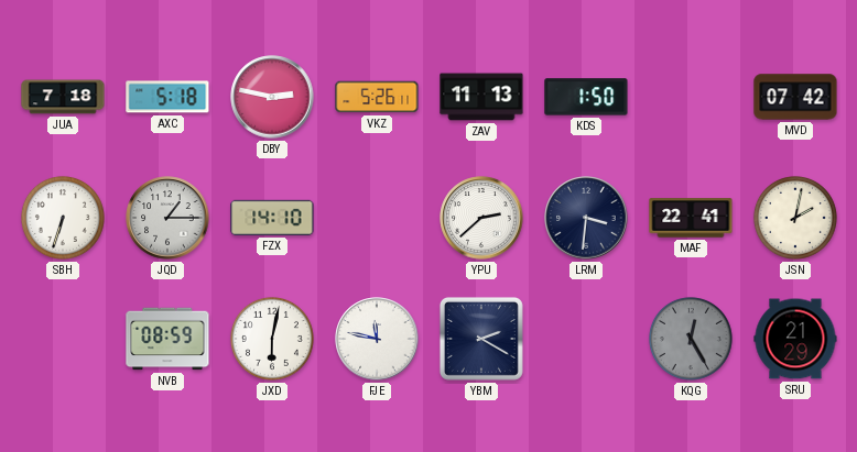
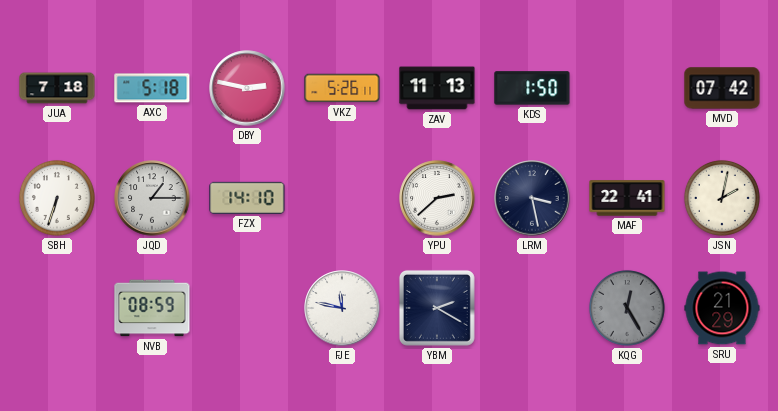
LRM: 3:31 -> 3:28
JXD: 6:02 -> none
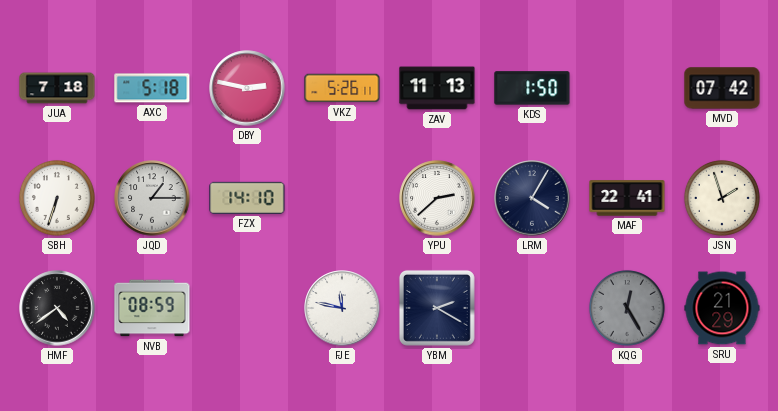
LRM: 3:28 -> 4:05
JSN: 2:02 -> 1:57
HMF: none -> 4:39
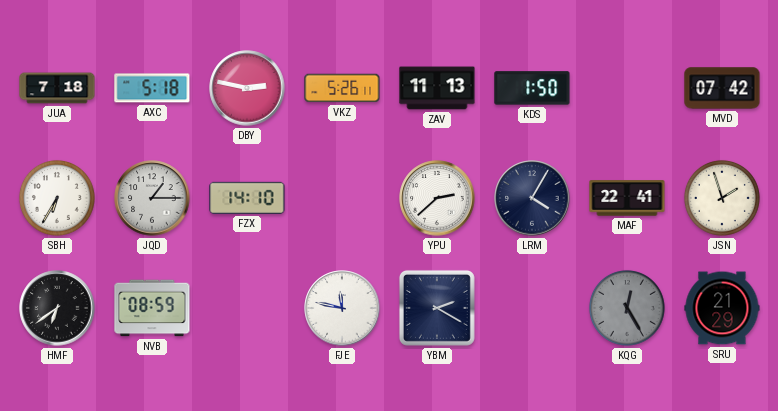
SBH: 6:33 -> 6:35
HMF: 4:39 -> 6:39
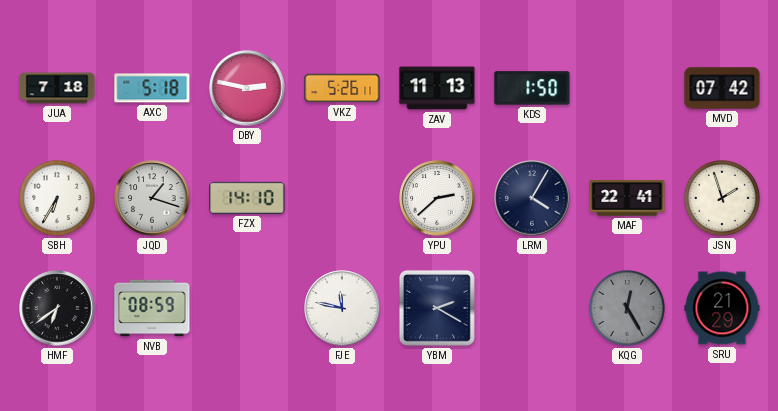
JQD: 1:15 -> 1:18
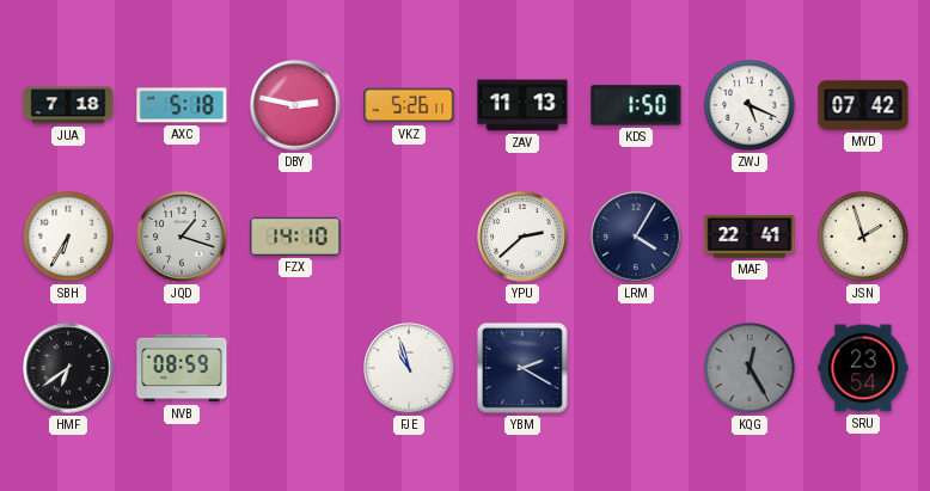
ZWJ: none -> 5:19
FJE: 11:47 -> 10:57
SRU: 21:29 -> 23:54
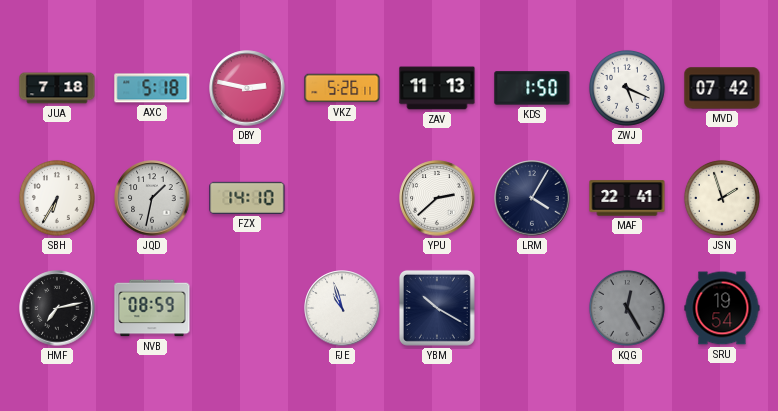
JQD: 1:18 -> 1:32
HMF: 6:39 -> 7:13
YBM: 2:20 -> 10:20
SRU: 23:54 -> 19:54
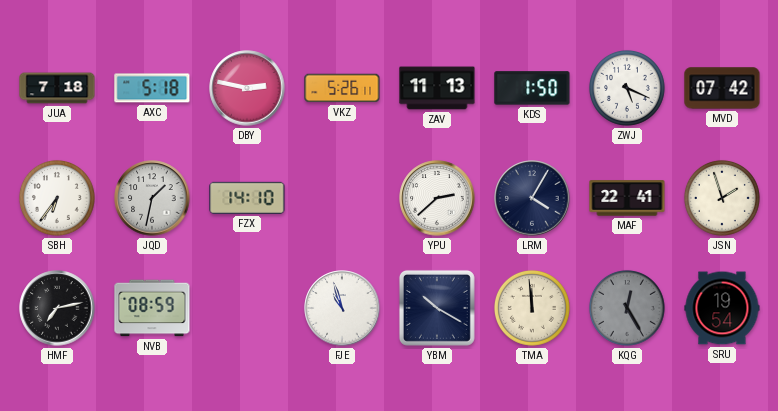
SBH: 6:35 -> 6:36
TMA: none -> 11:59
